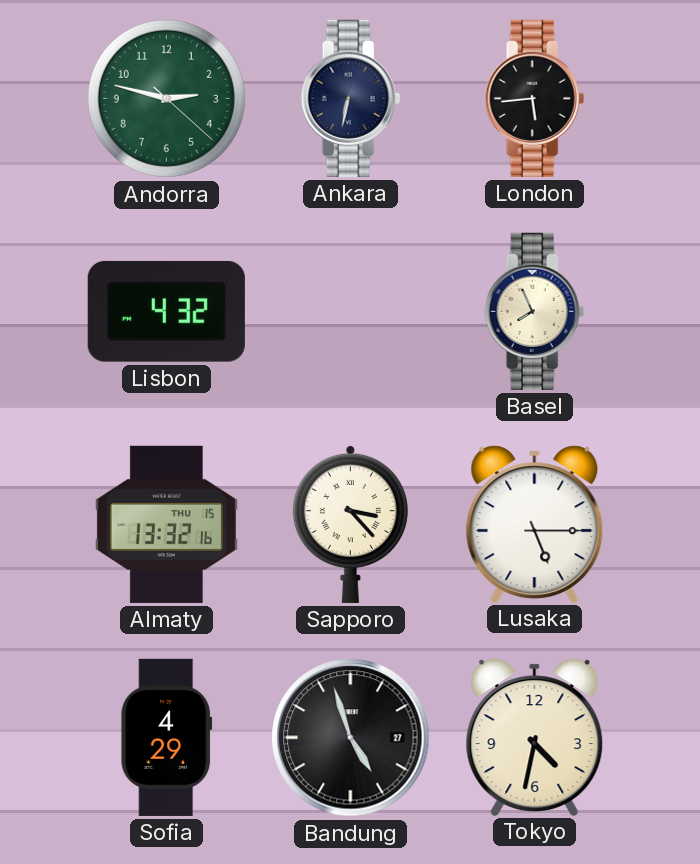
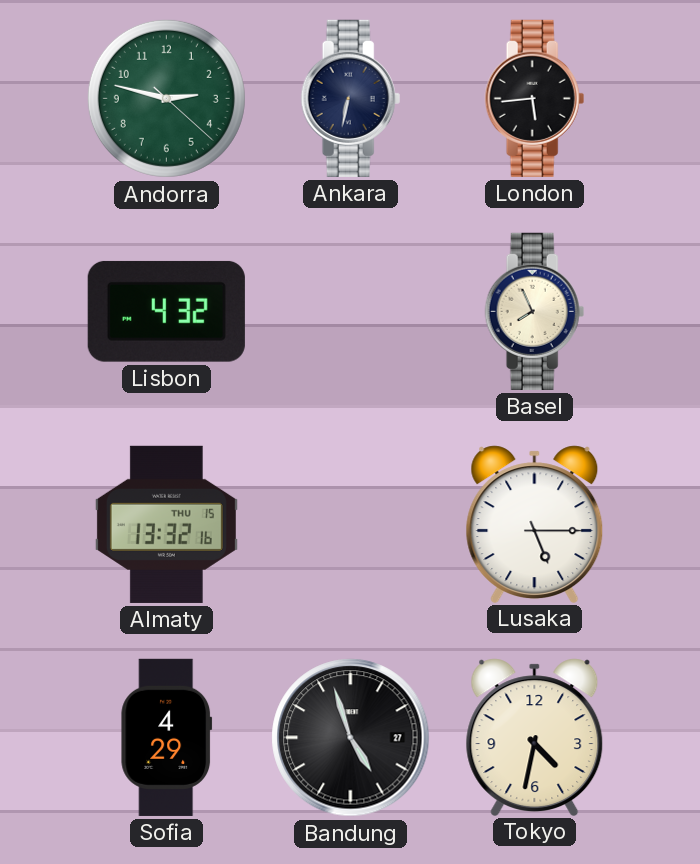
Sapporo: 3:23 -> none
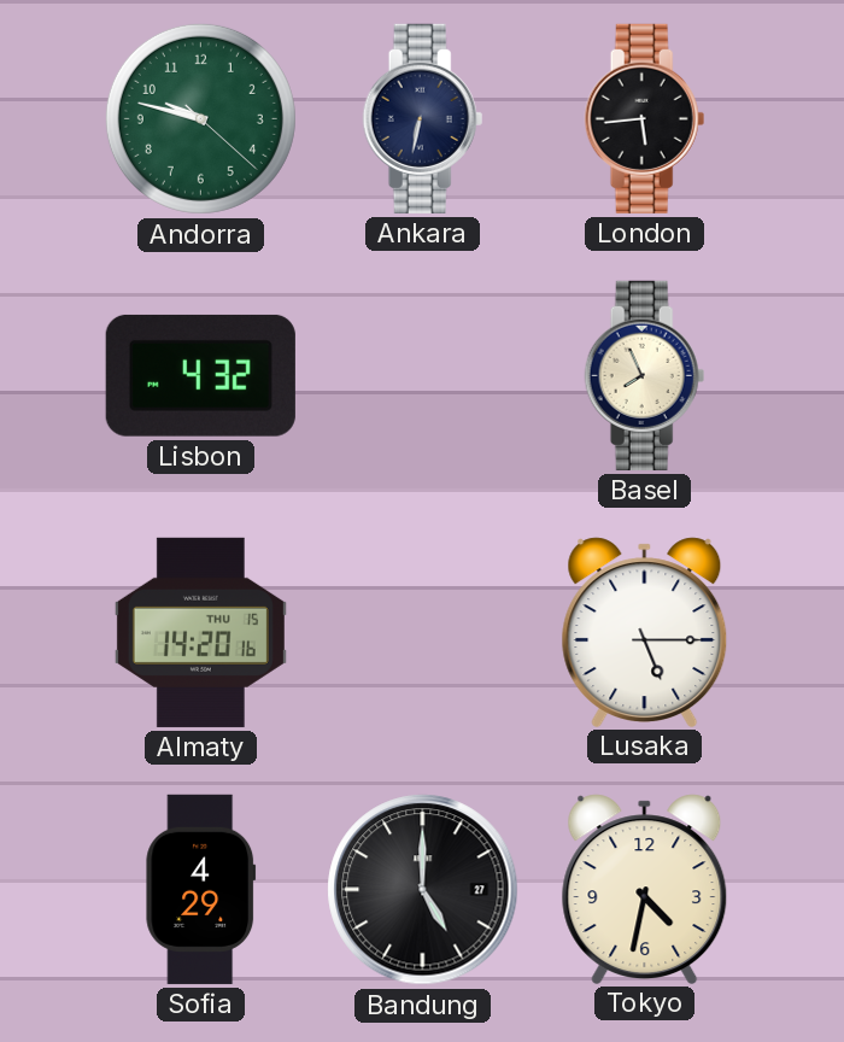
Andorra: 2:47 -> 9:47
Almaty: 13:32 -> 14:20
Bandung: 4:57 -> 5:00
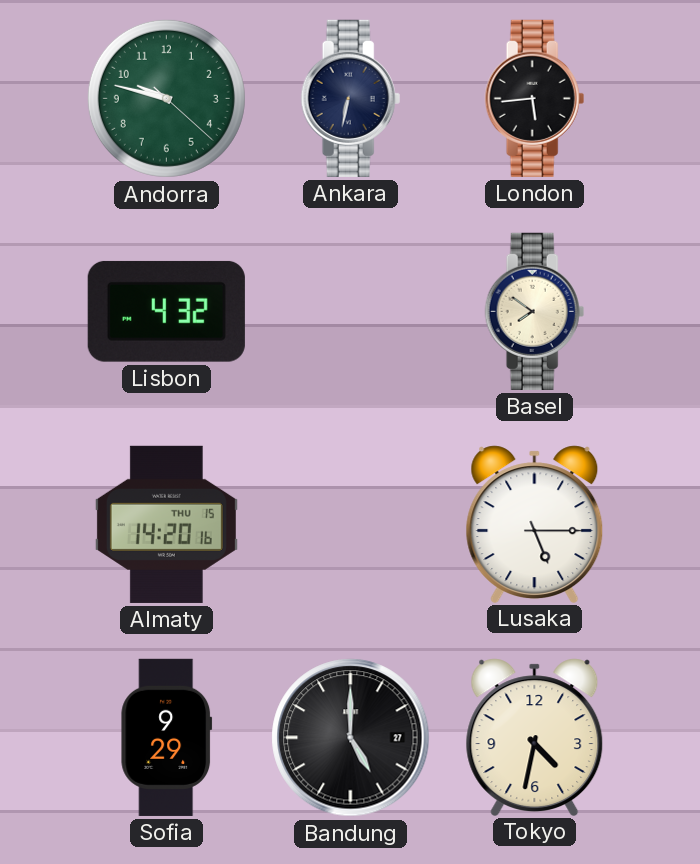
Basel: 7:56 -> 7:51
Sofia: 4:29 -> 9:29
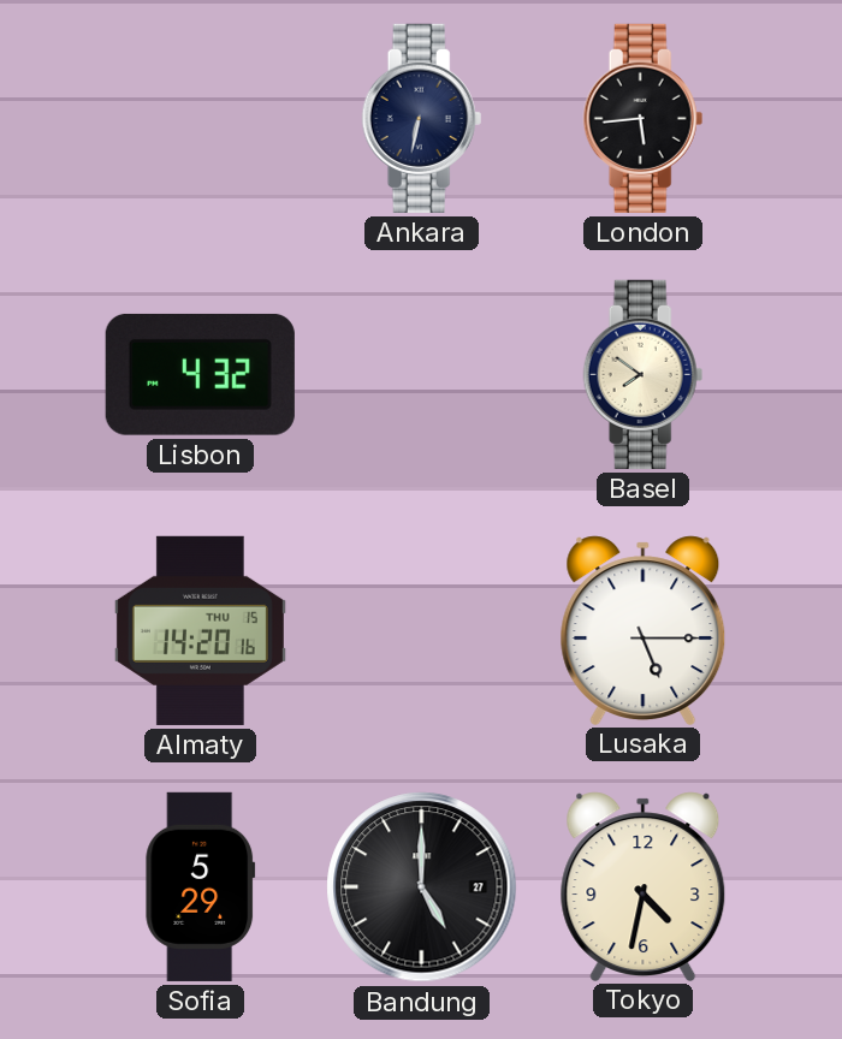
Andorra: 9:47 -> none
Sofia: 9:29 -> 5:29
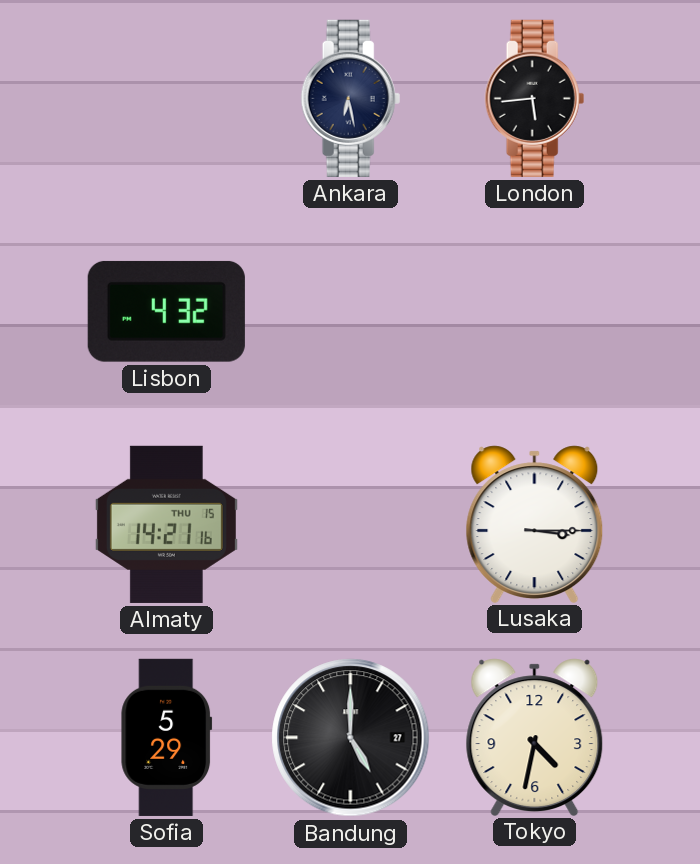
Ankara: 6:32 -> 6:28
Basel: 7:51 -> none
Almaty: 14:20 -> 14:21
Lusaka: 5:15 -> 3:15
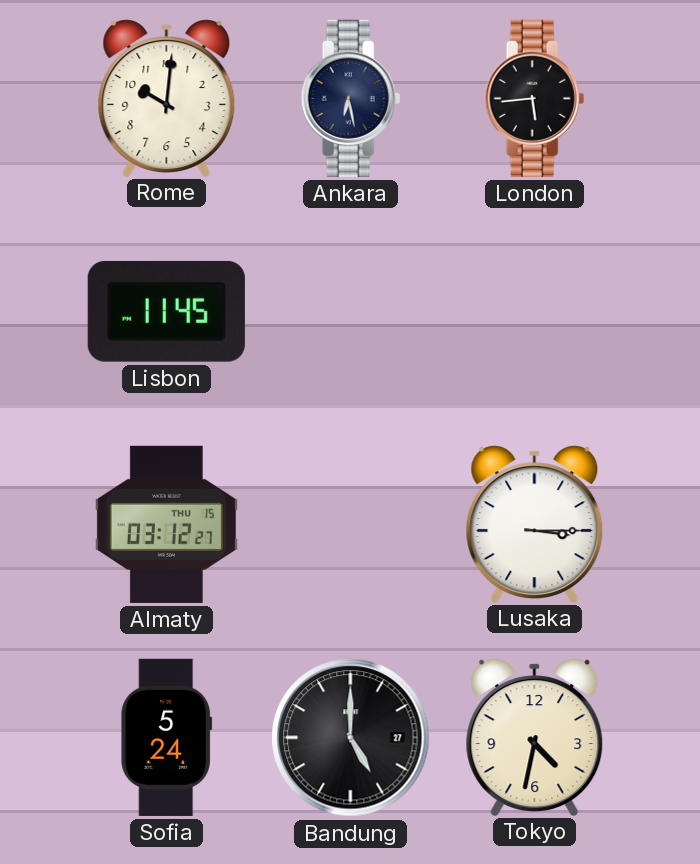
Rome: none -> 10:01
Lisbon: 4:32 -> 11:45
Almaty: 14:21 -> 03:12
Sofia: 5:29 -> 5:24
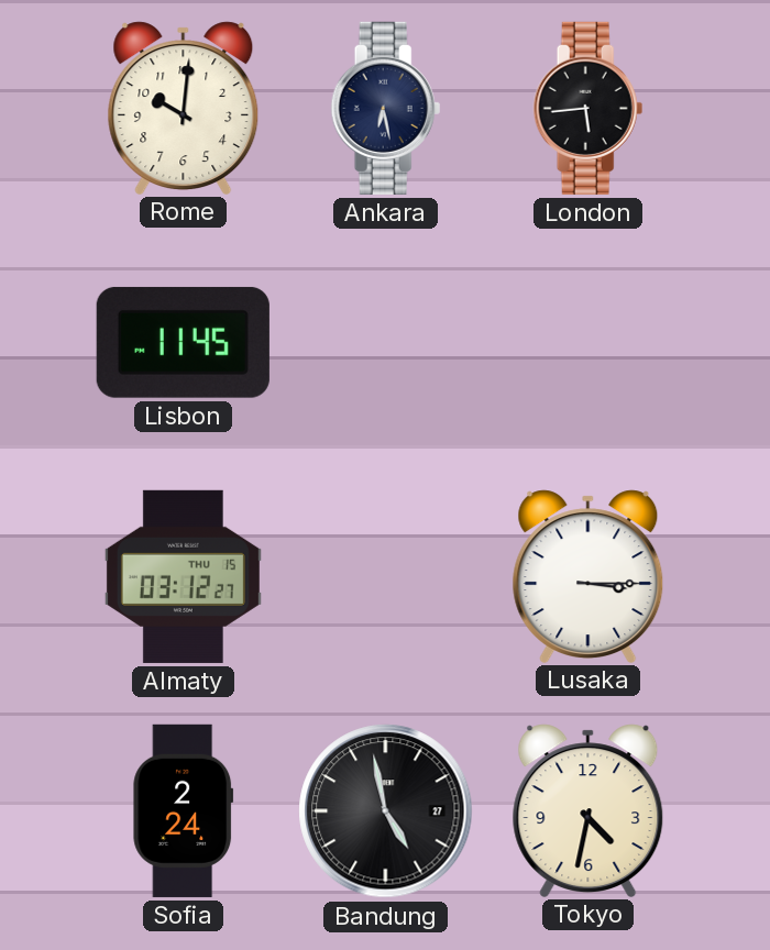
Sofia: 5:24 -> 2:24
Bandung: 5:00 -> 4:58
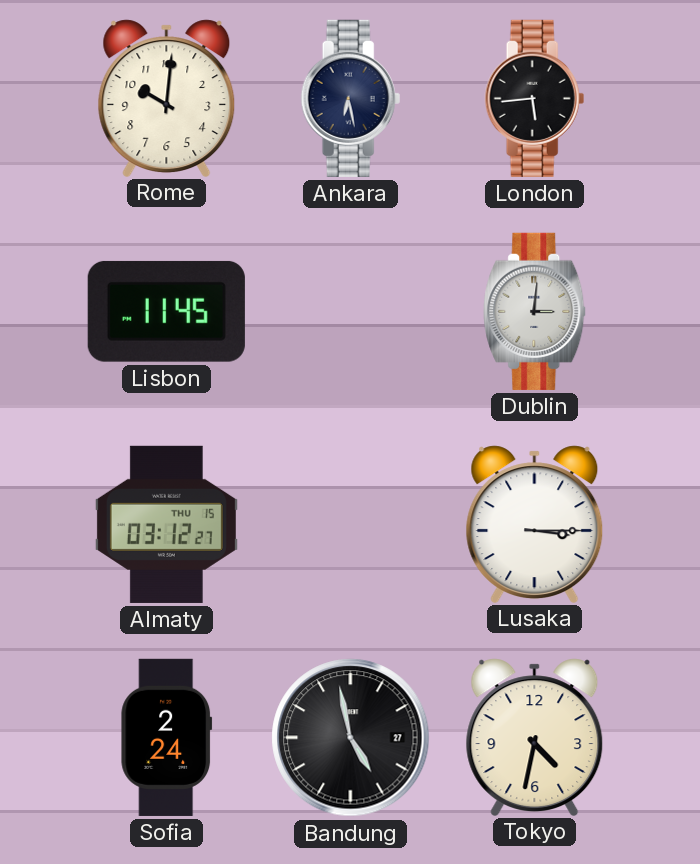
Dublin: none -> 3:01
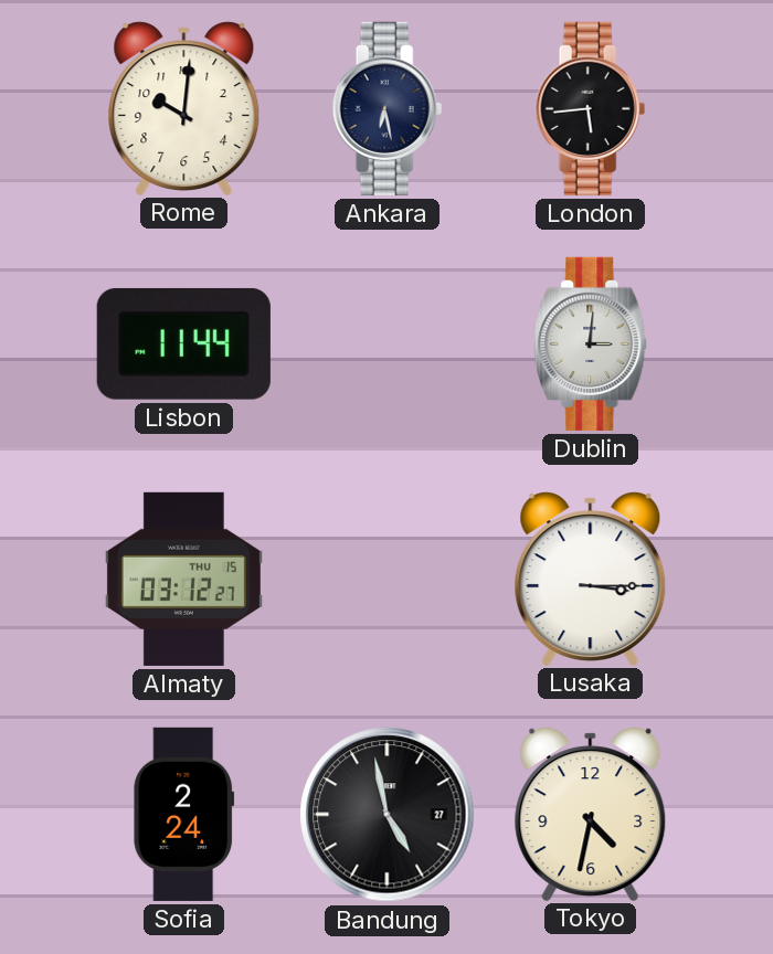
Lisbon: 11:45 -> 11:44
